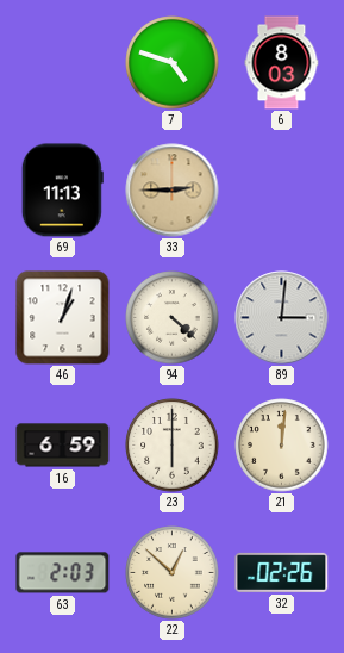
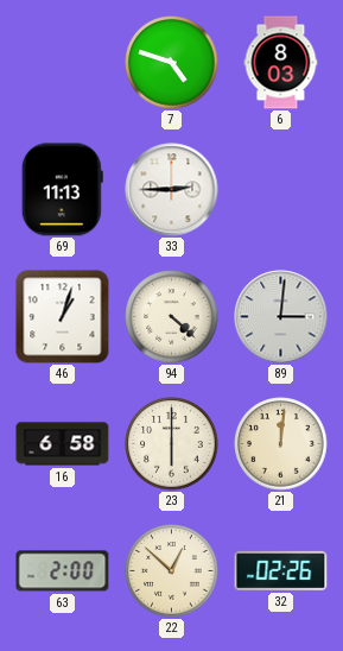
33 dial: champagne -> white
16: 6:59 -> 6:58
63: 2:03 -> 2:00
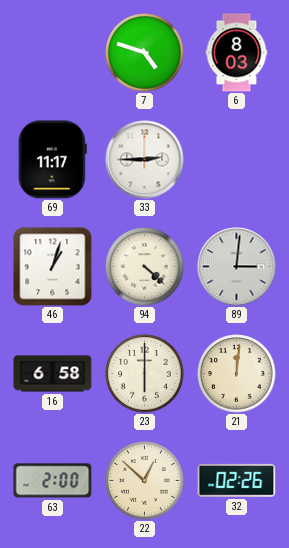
69: 11:13 -> 11:17
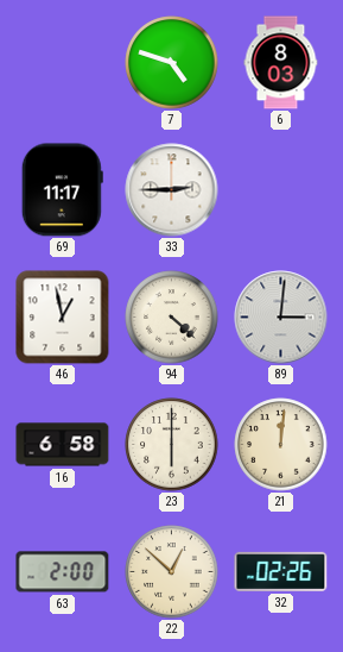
46: 1:03 -> 12:58
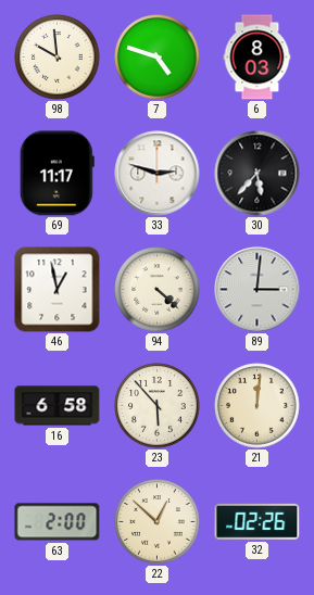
98: none -> 9:59
33: 2:45 -> 2:48
30: none -> 5:37
23: 6:00 -> 5:53
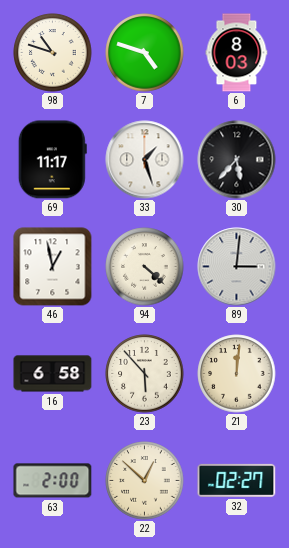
98: 9:59 -> 10:48
33: 2:48 -> 1:27
32: 02:26 -> 02:27
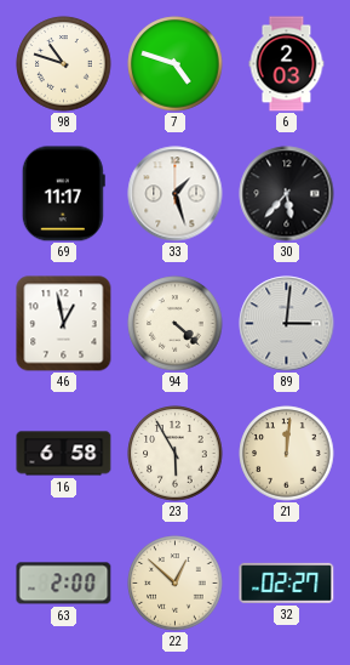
6: 8:03 -> 2:03
23: 5:53 -> 5:55
